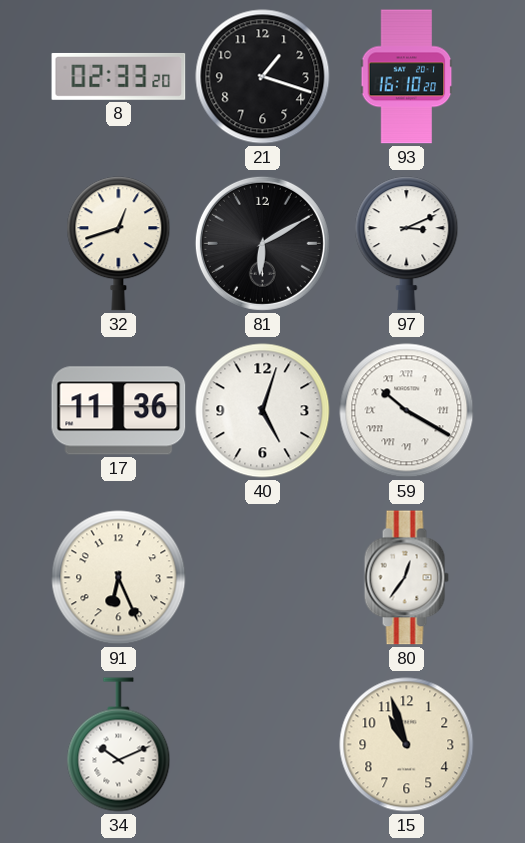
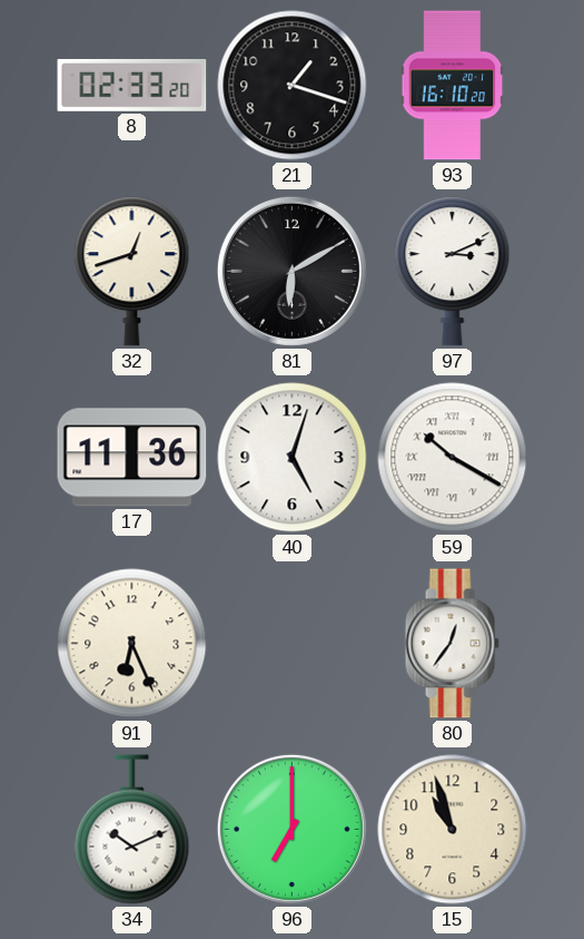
96: none -> 7:00
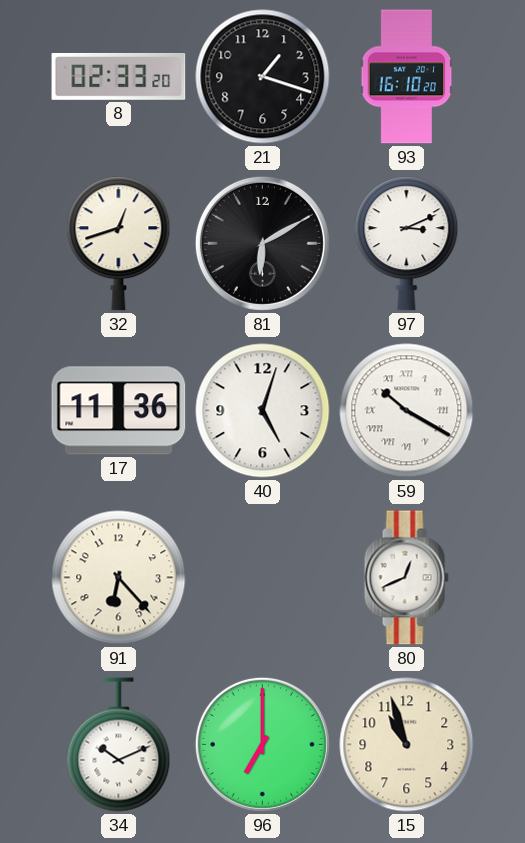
91: 6:26 -> 6:23
80: 12:36 -> 12:41
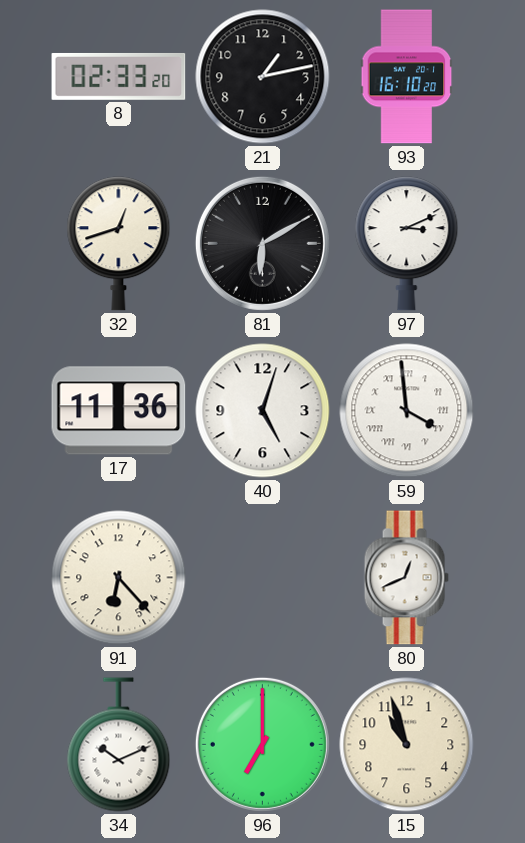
21: 1:18 -> 1:13
59: 10:20 -> 3:59
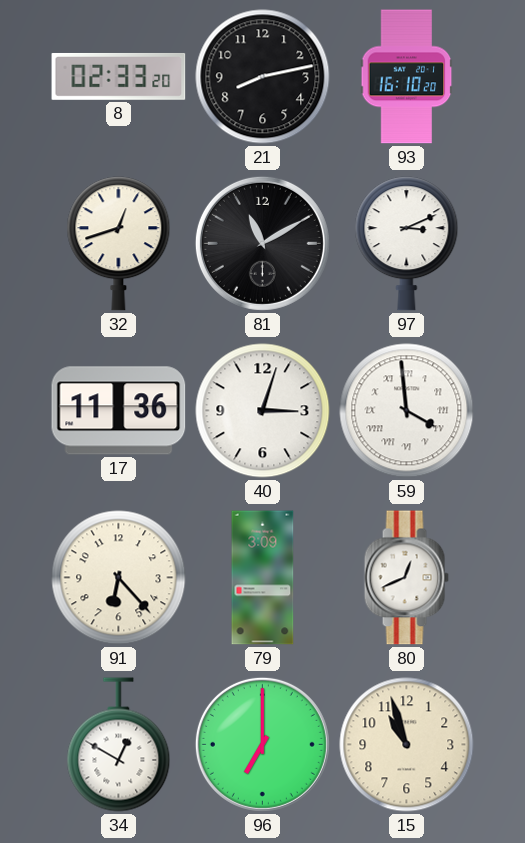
21: 1:13 -> 8:13
81: 6:10 -> 11:10
40: 5:03 -> 3:03
79: none -> 3:09
34: 10:11 -> 12:50
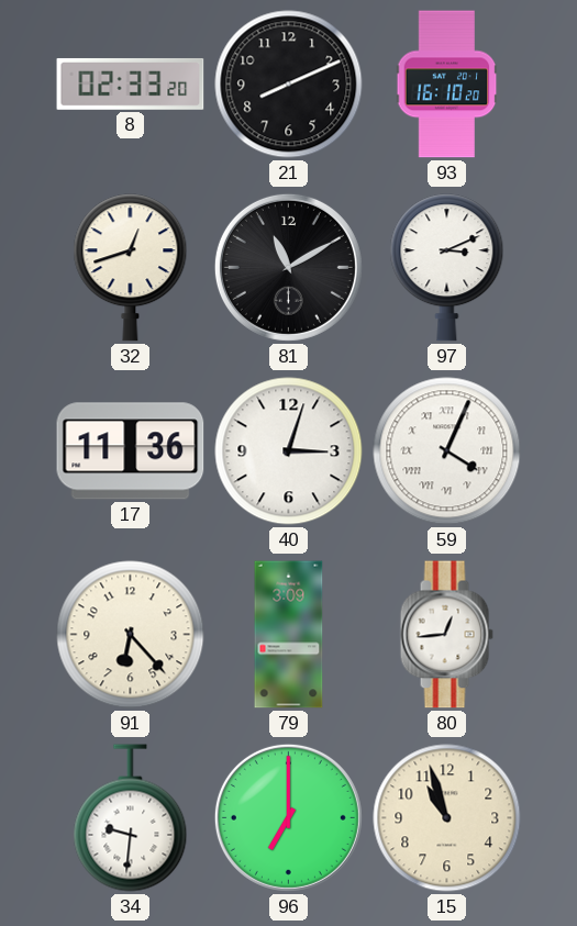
21: 8:13 -> 8:11
59: 3:59 -> 4:04
80: 12:41 -> 12:44
34: 12:50 -> 9:31
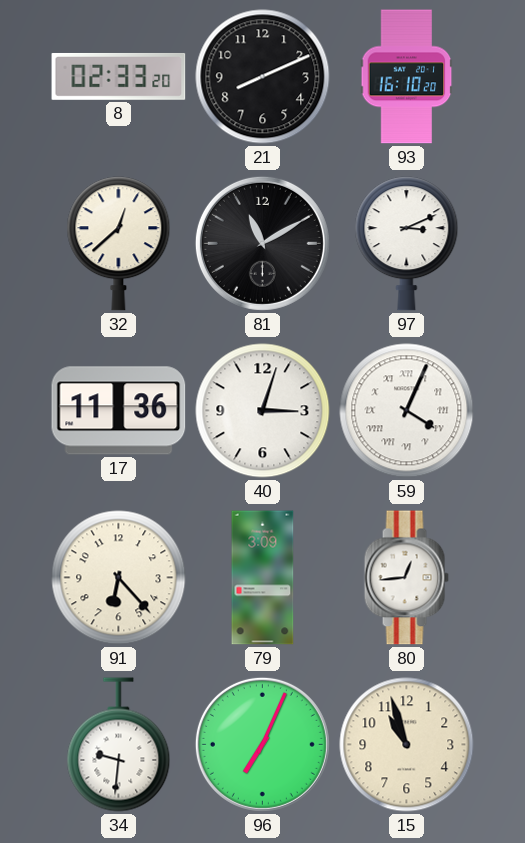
32: 12:42 -> 12:38
96: 7:00 -> 7:04
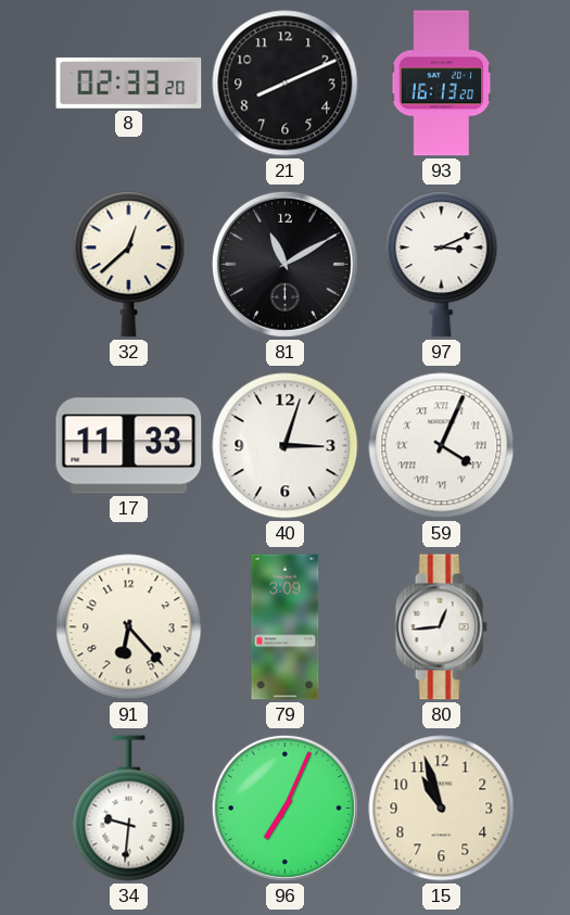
93: 16:10 -> 16:13
17: 11:36 -> 11:33
